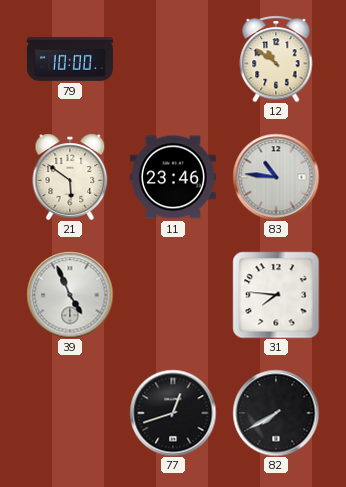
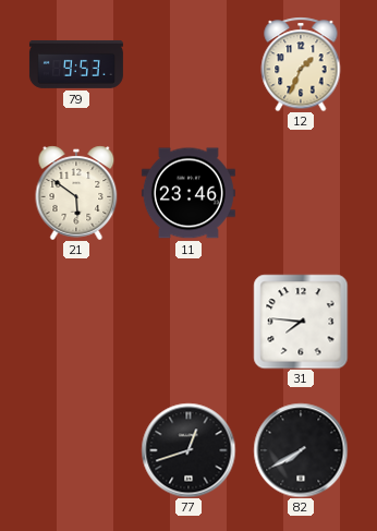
79: 10:00 -> 9:53
12: 10:51 -> 1:34
83: 10:46 -> none
39: 4:56 -> none
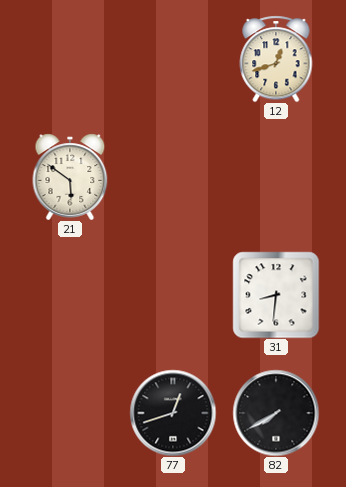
79: 9:53 -> none
12: 1:34 -> 12:42
11: 23:46 -> none
31: 7:46 -> 8:31
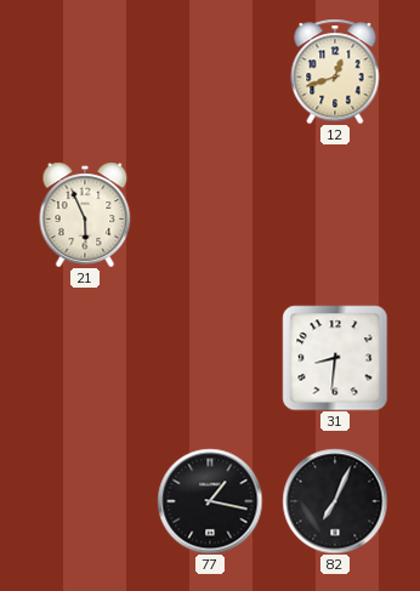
21: 5:51 -> 5:56
77: 12:42 -> 1:17
82: 7:40 -> 7:04
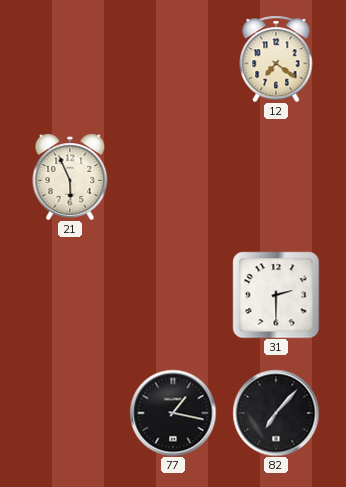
12: 12:42 -> 7:21
31: 8:31 -> 2:30
82: 7:04 -> 7:07
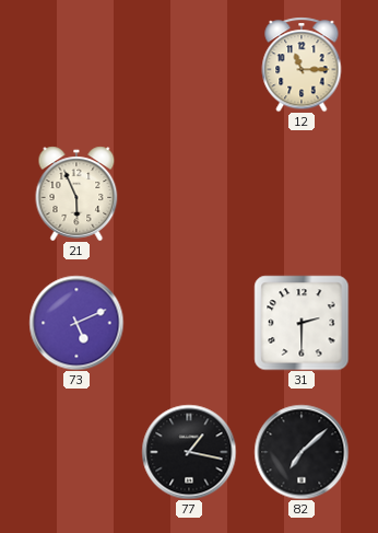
12: 7:21 -> 11:15
73: none -> 5:11
82: 7:07 -> 7:08
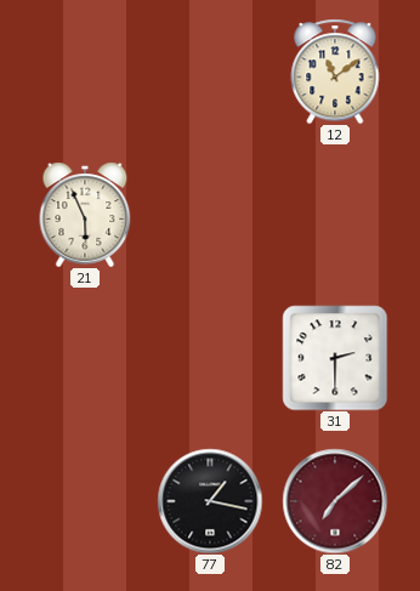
12: 11:15 -> 11:09
73: 5:11 -> none
82 dial: black -> burgundy
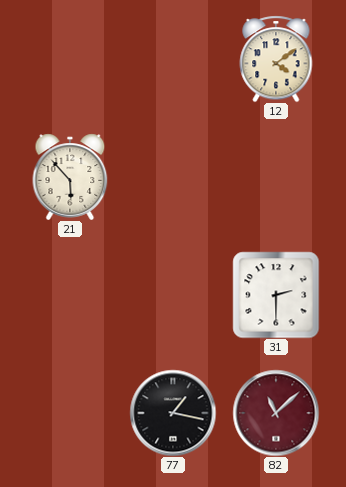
12: 11:09 -> 4:09
21: 5:56 -> 5:53
82: 7:08 -> 11:08
